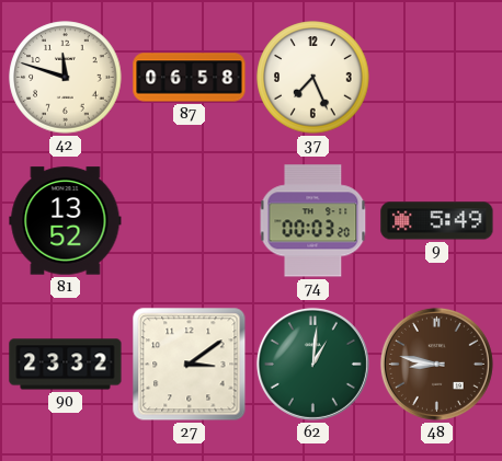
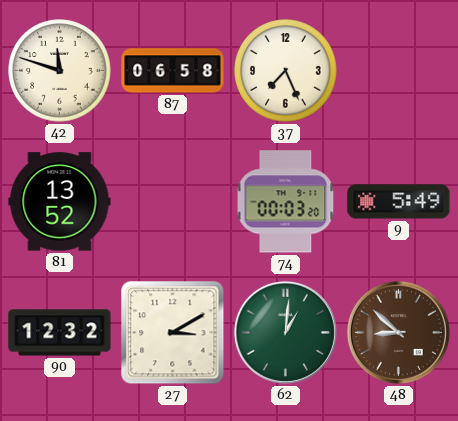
90: 23:32 -> 12:32
27: 3:09 -> 3:10
48: 8:47 -> 8:52
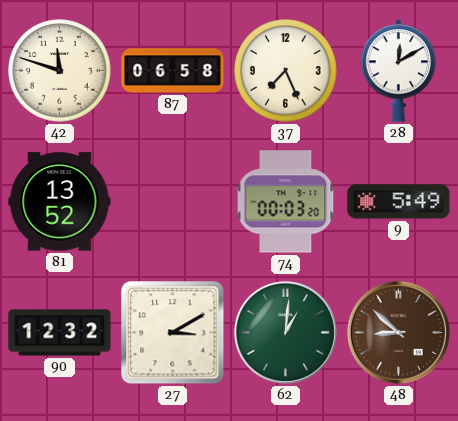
28: none -> 12:10
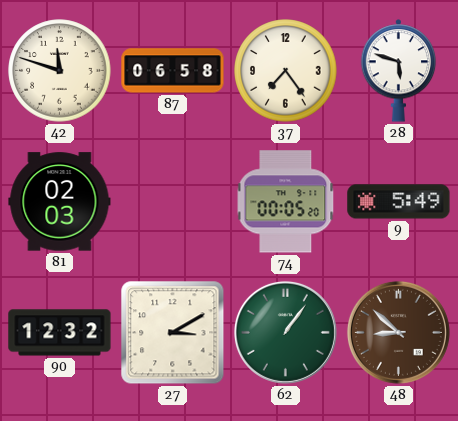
37: 7:26 -> 7:24
28: 12:10 -> 5:48
81: 13:52 -> 02:03
74: 00:03 -> 00:05
62: 1:01 -> 1:06
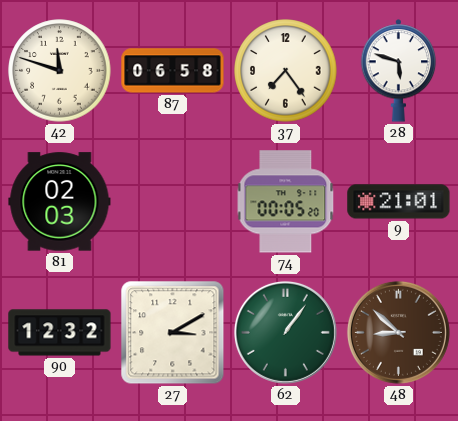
9: 5:49 -> 21:01
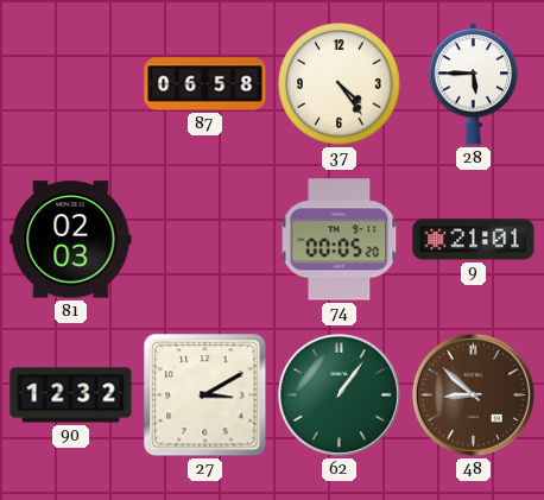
42: 11:48 -> none
37: 7:24 -> 4:24
28: 5:48 -> 5:45
